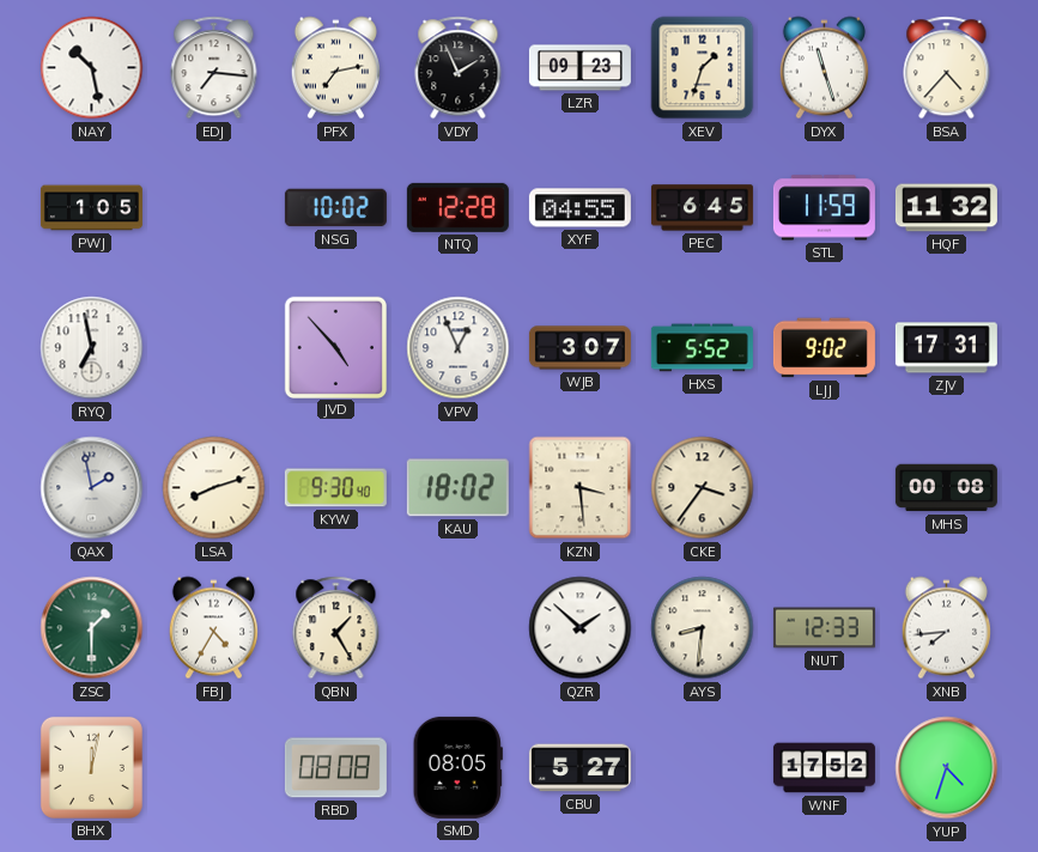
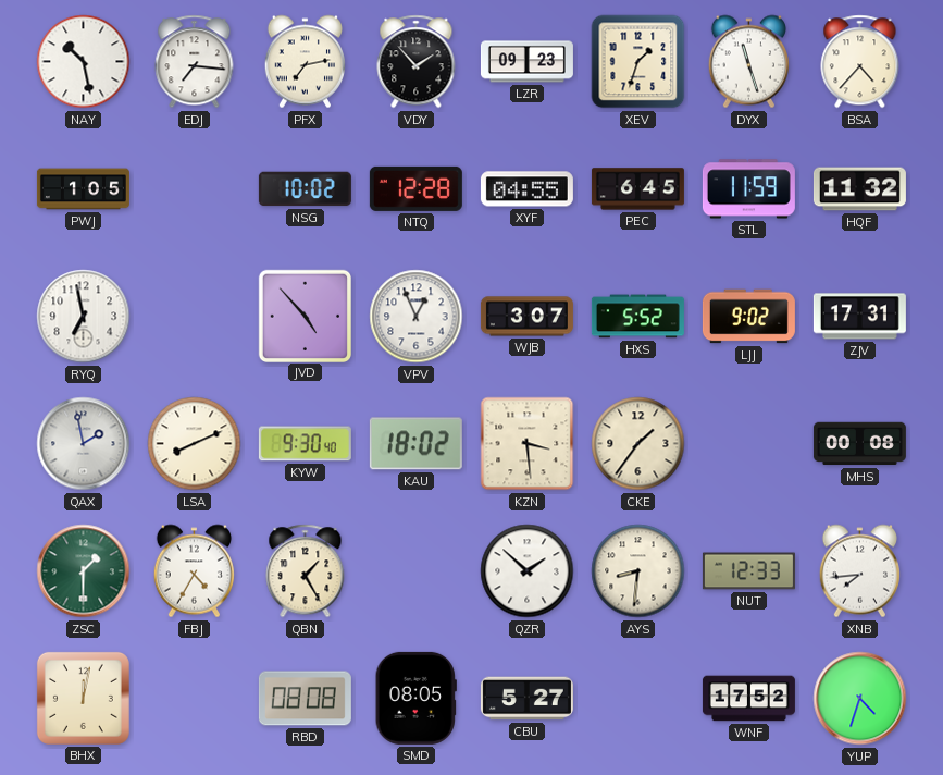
VDY: 1:56 -> 1:53
LSA: 8:12 -> 8:11
CKE: 3:36 -> 1:36
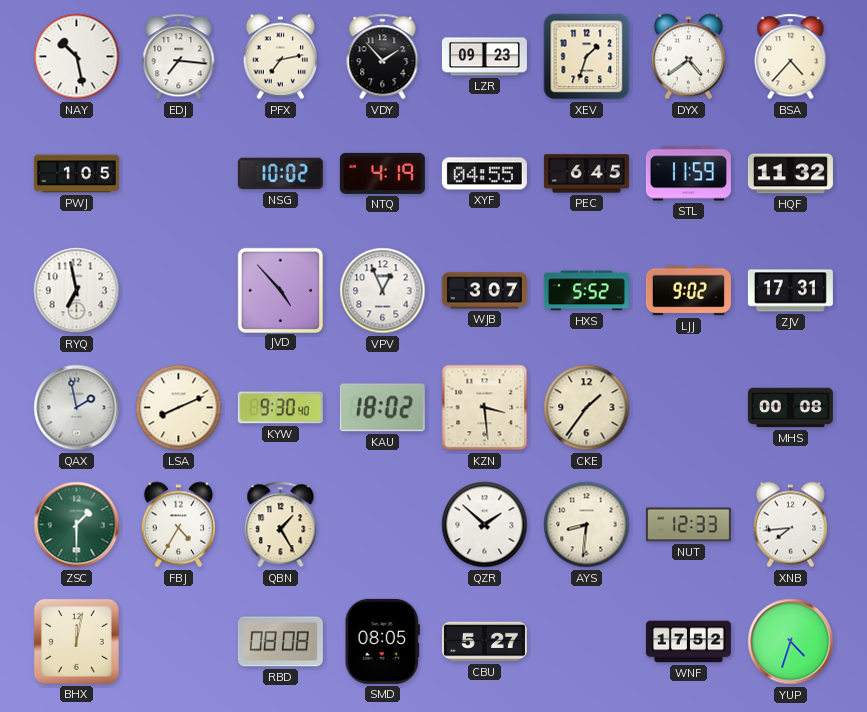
DYX: 11:27 -> 4:39
NTQ: 12:28 -> 4:19
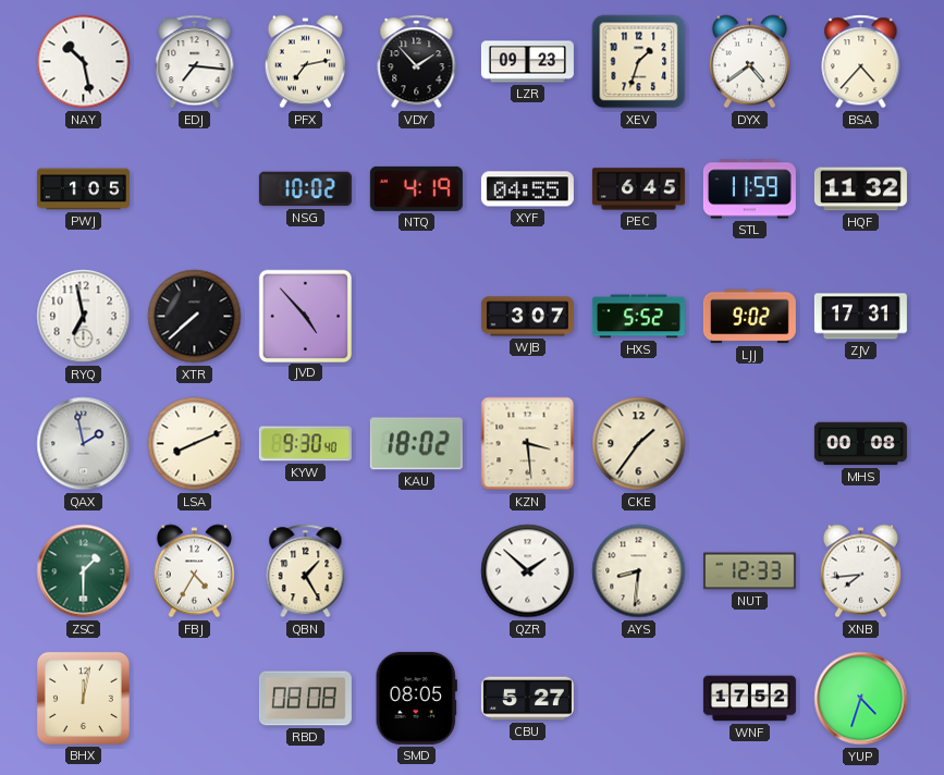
XTR: none -> 7:38
VPV: 12:56 -> none
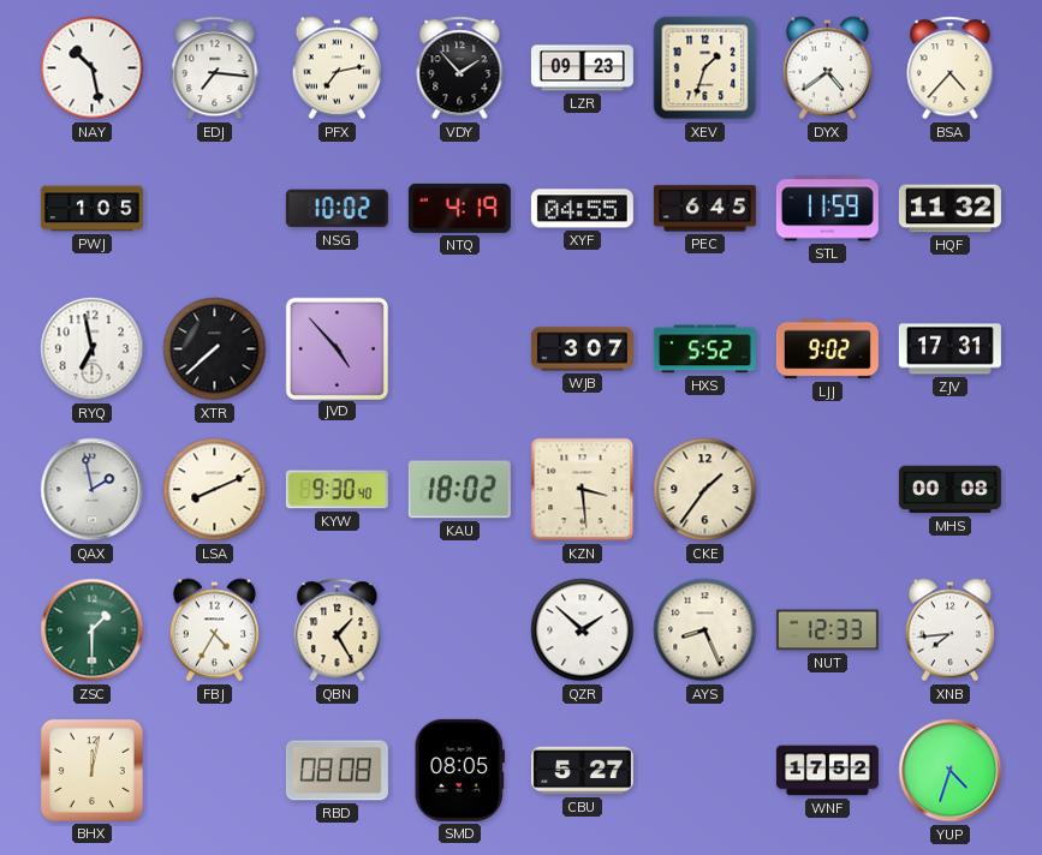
AYS: 8:31 -> 8:26
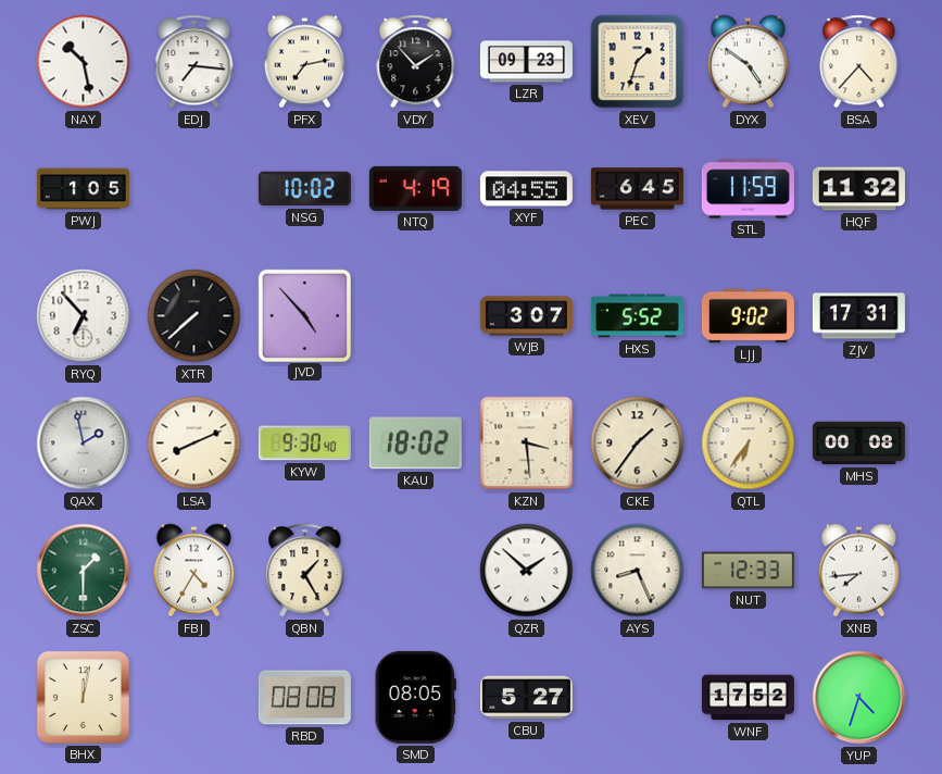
DYX: 4:39 -> 4:51
RYQ: 6:58 -> 6:53
QTL: none -> 6:36
